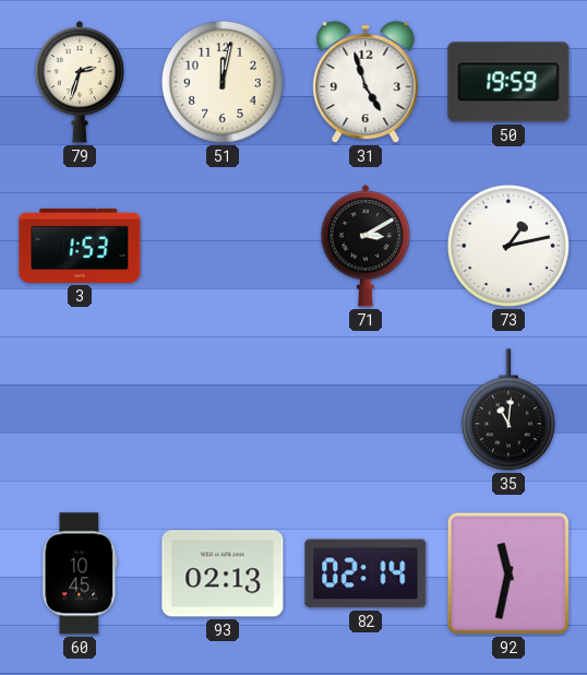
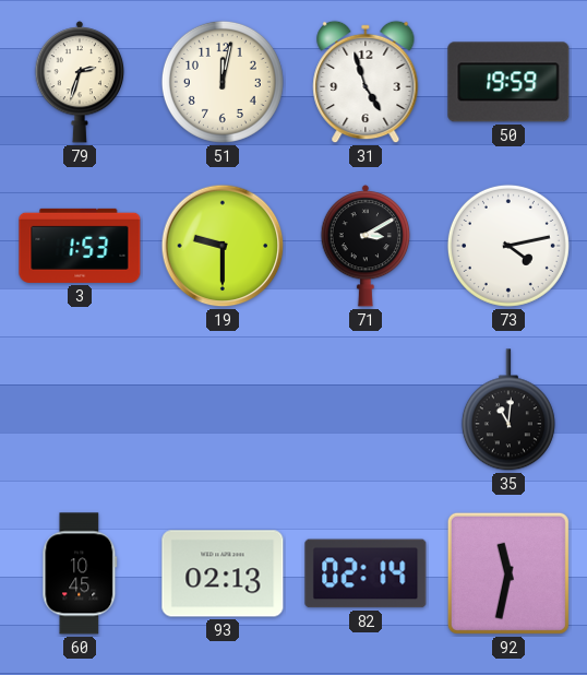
19: none -> 9:30
73: 1:13 -> 4:13
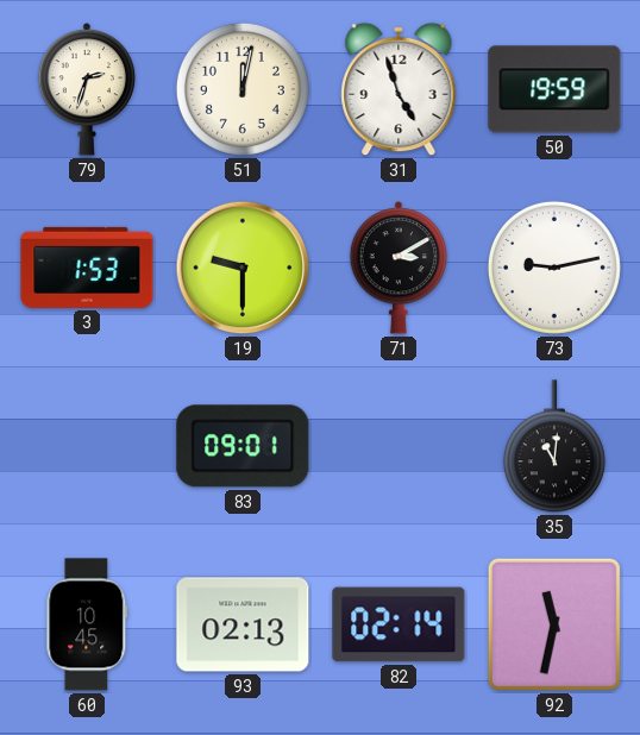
73: 4:13 -> 9:13
83: none -> 09:01
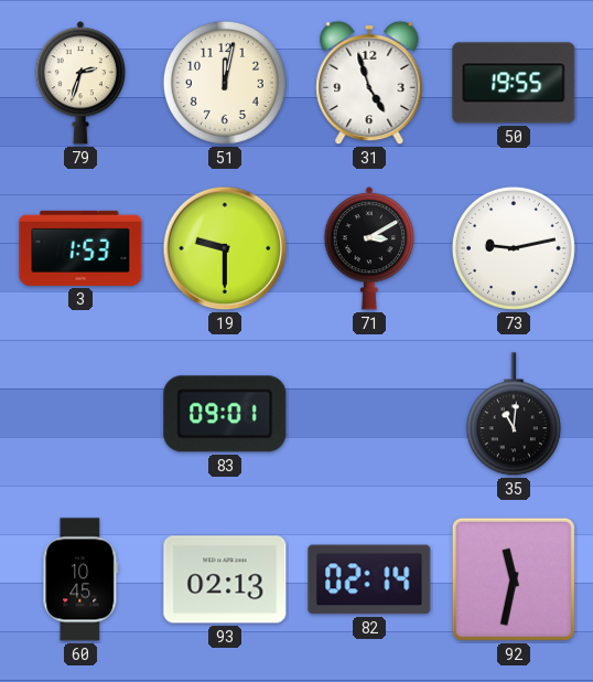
50: 19:59 -> 19:55
